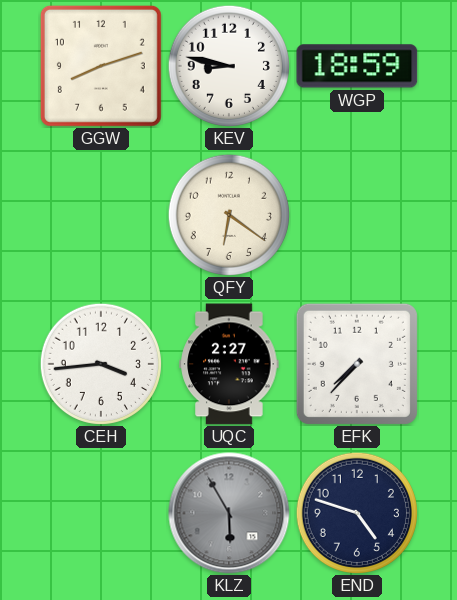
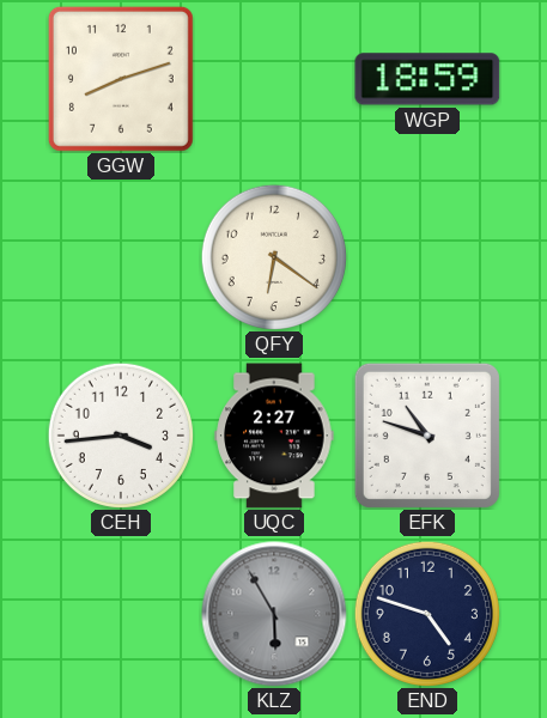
KEV: 8:47 -> none
EFK: 7:37 -> 10:48
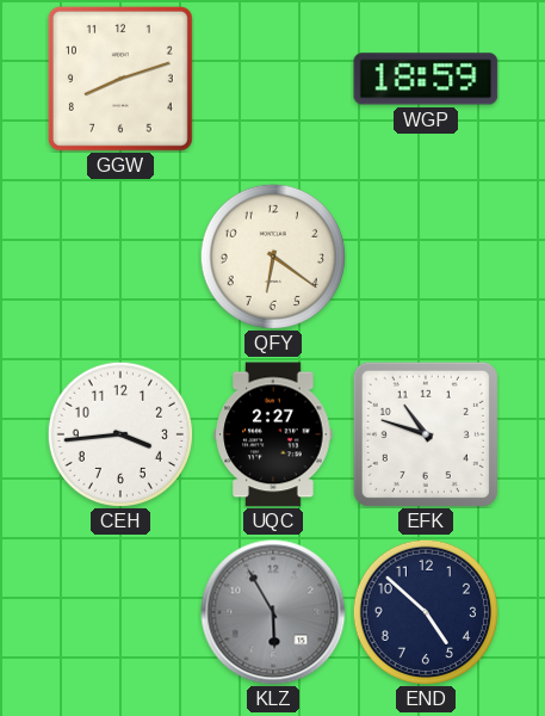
END: 4:48 -> 4:52
